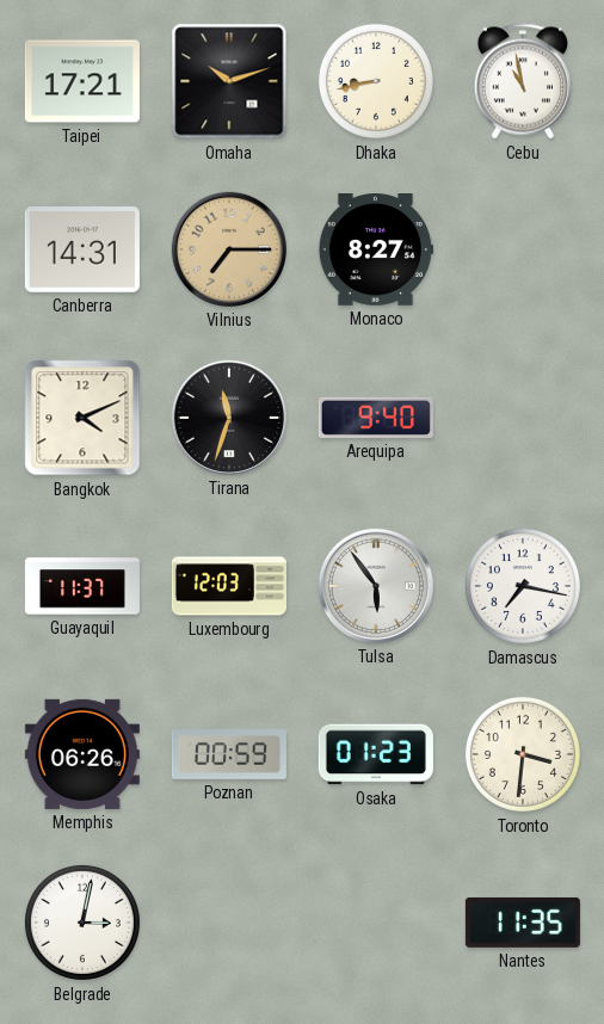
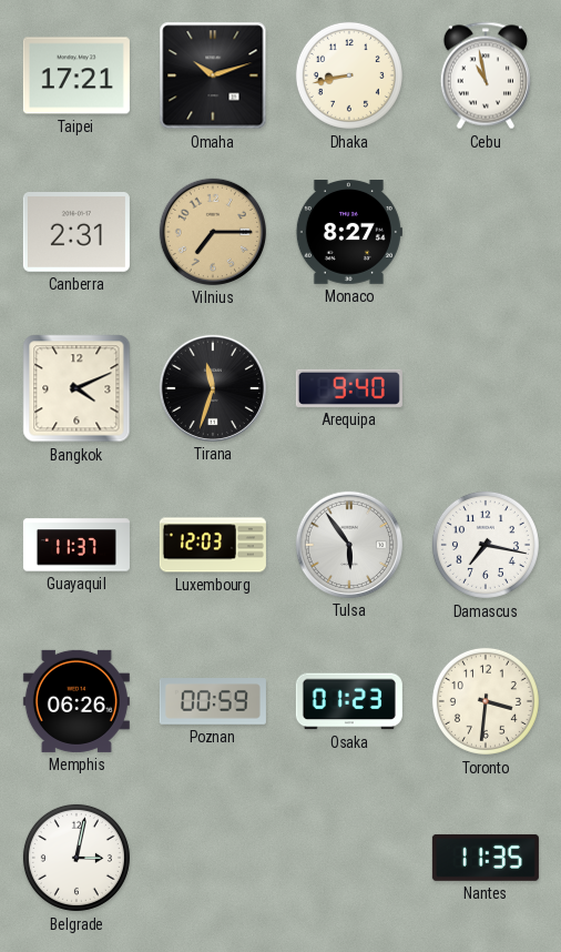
Canberra: 14:31 -> 2:31
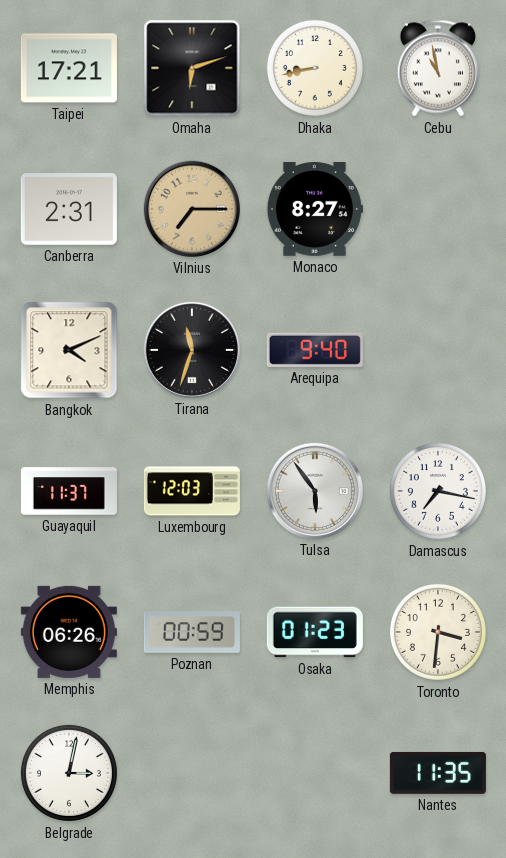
Omaha: 10:12 -> 6:12
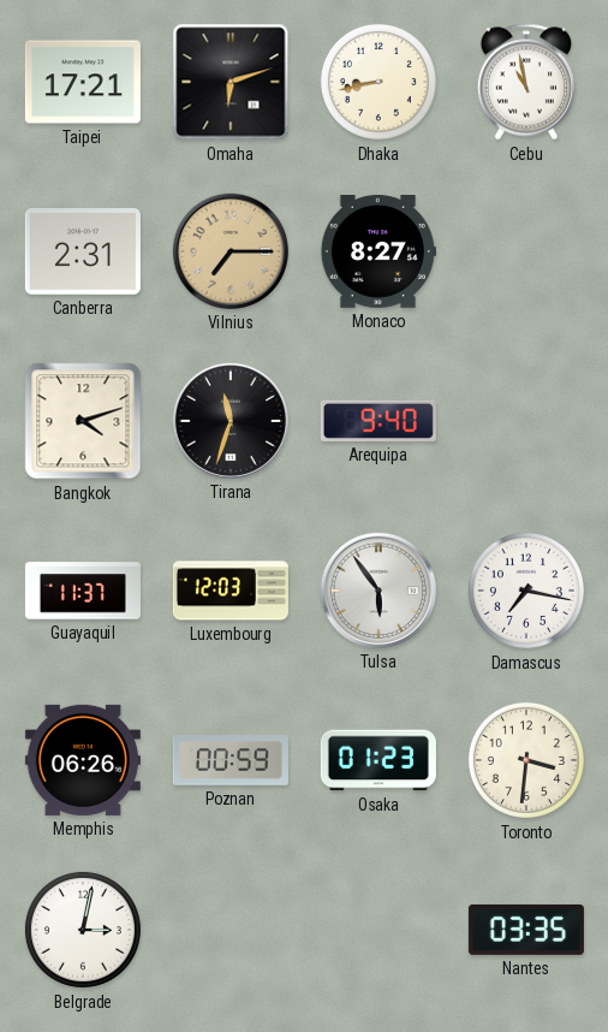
Bangkok: 4:11 -> 4:12
Nantes: 11:35 -> 03:35
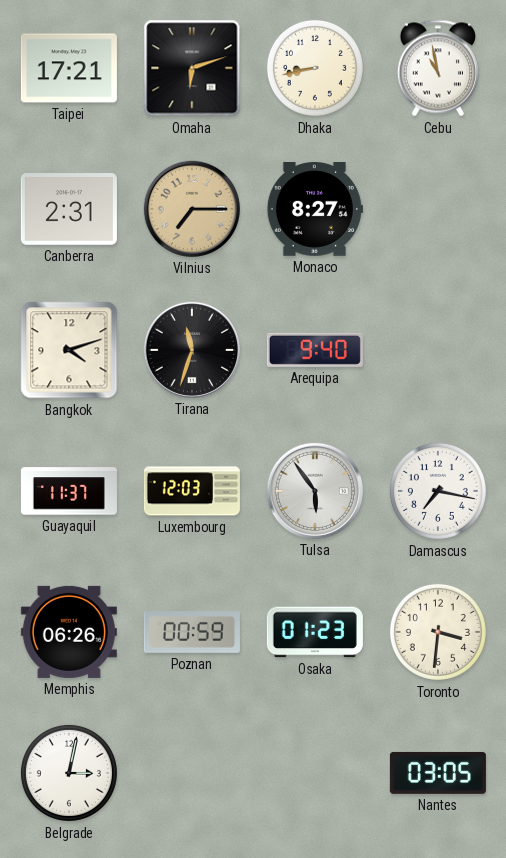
Nantes: 03:35 -> 03:05
